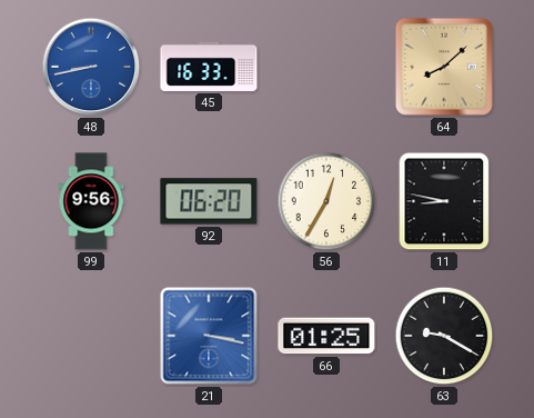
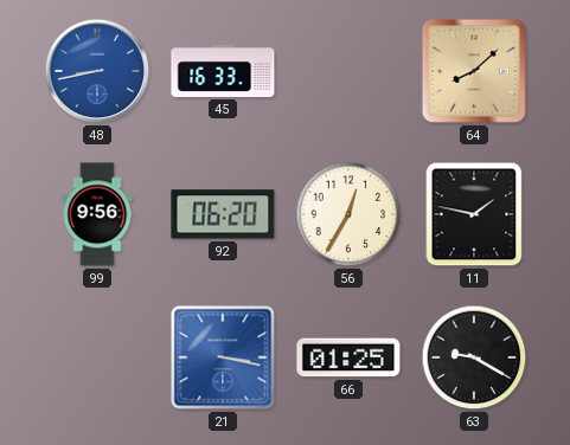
11: 8:47 -> 1:47
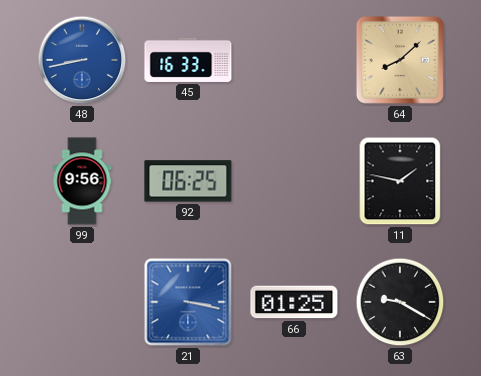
92: 06:20 -> 06:25
56: 12:35 -> none
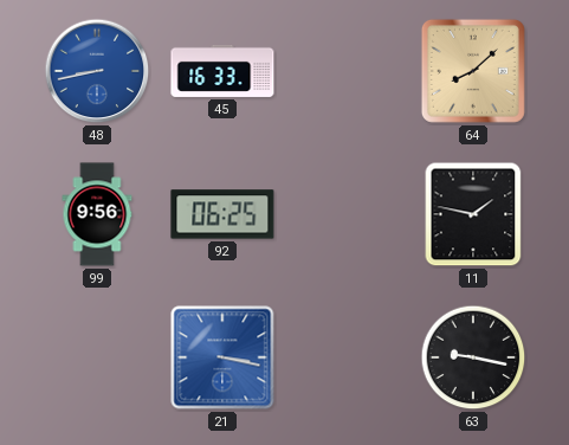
66: 01:25 -> none
63: 9:20 -> 9:17
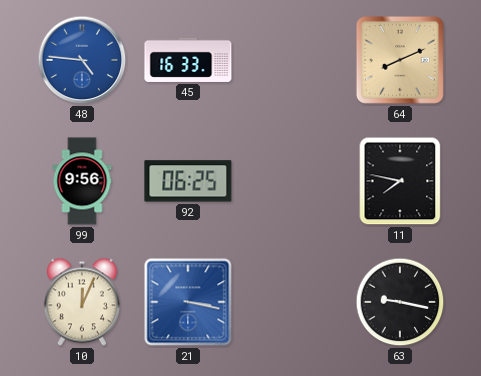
48: 8:43 -> 4:46
64: 8:08 -> 8:11
11: 1:47 -> 7:47
10: none -> 12:04
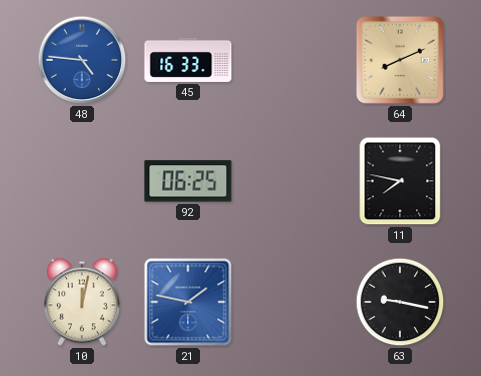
99: 9:56 -> none
10: 12:04 -> 12:02
21: 3:17 -> 1:47
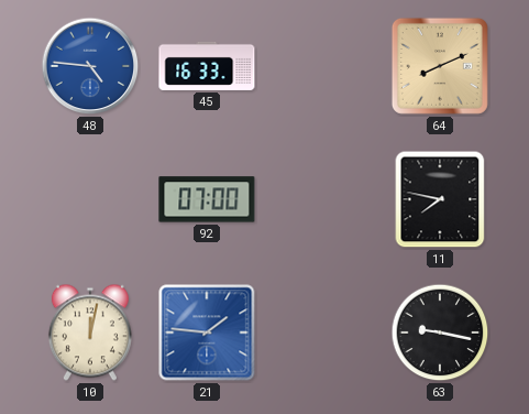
92: 06:25 -> 07:00
21: 1:47 -> 1:46
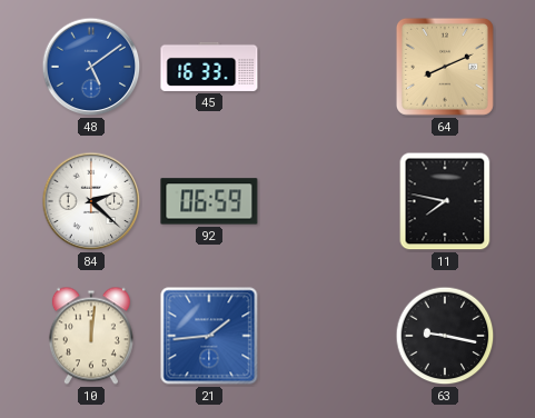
48: 4:46 -> 5:09
84: none -> 2:22
92: 07:00 -> 06:59
10: 12:02 -> 12:01
21: 1:46 -> 1:44
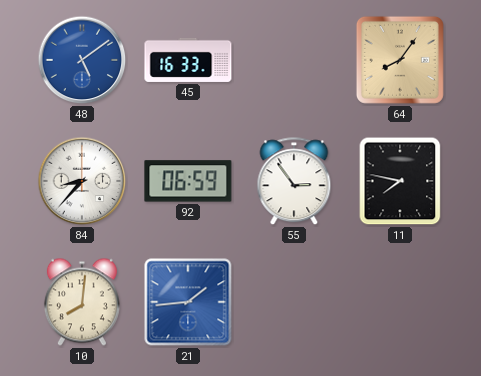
64: 8:11 -> 8:06
84: 2:22 -> 8:37
55: none -> 2:54
10: 12:01 -> 8:01
63: 9:17 -> none
